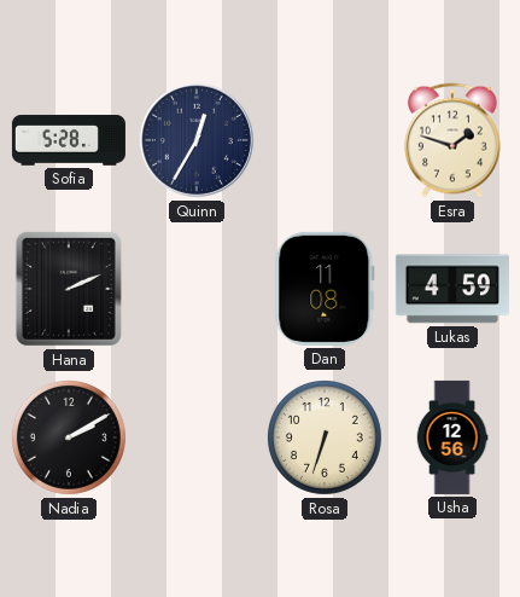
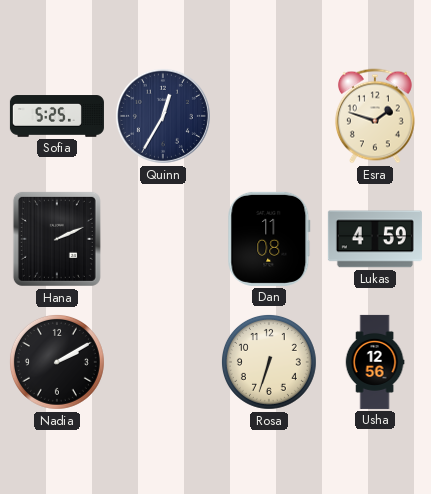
Sofia: 5:28 -> 5:25
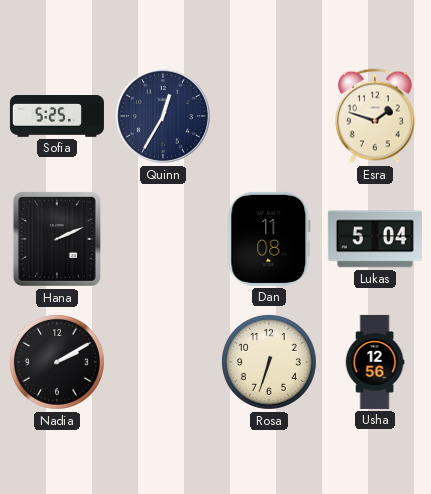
Lukas: 4:59 -> 5:04
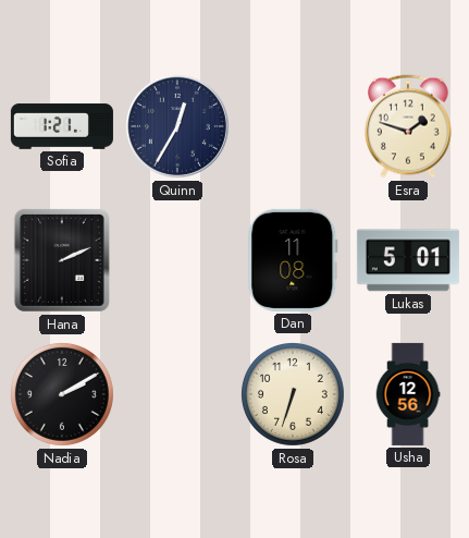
Sofia: 5:25 -> 1:21
Lukas: 5:04 -> 5:01
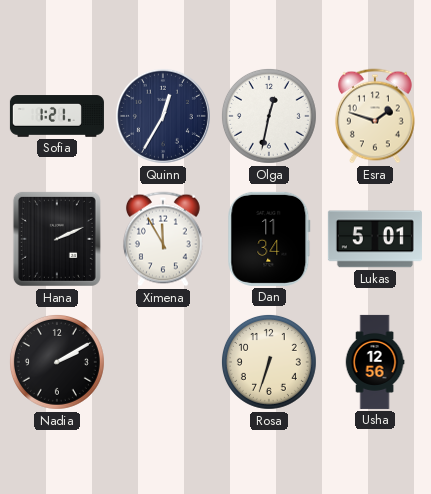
Olga: none -> 12:32
Ximena: none -> 11:55
Dan: 11:08 -> 11:34
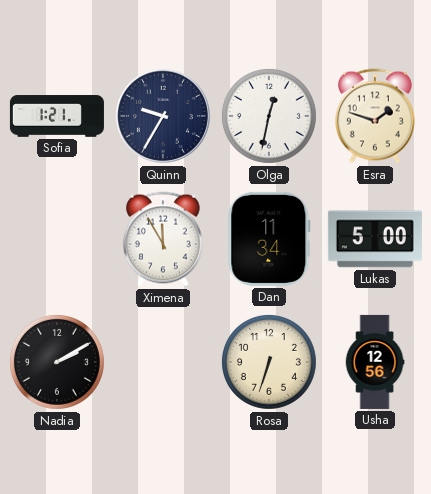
Quinn: 12:35 -> 9:35
Hana: 2:11 -> none
Lukas: 5:01 -> 5:00
